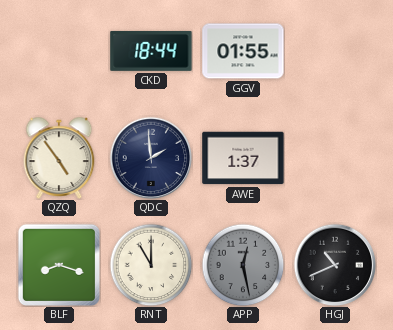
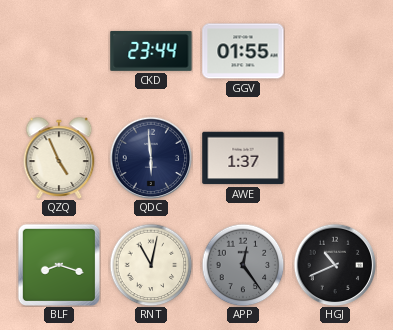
CKD: 18:44 -> 23:44
QZQ: 4:54 -> 4:56
QDC: 1:59 -> 5:59
RNT: 11:00 -> 11:02
APP: 12:28 -> 12:24
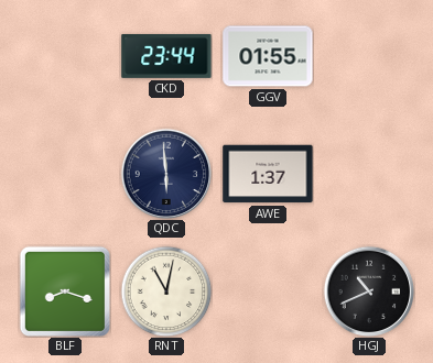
QZQ: 4:56 -> none
APP: 12:24 -> none
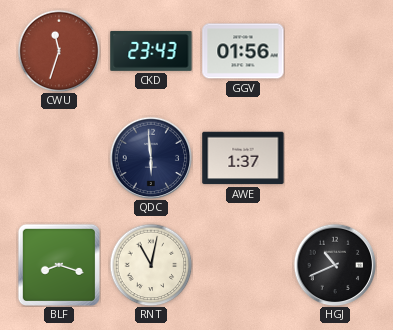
CWU: none -> 11:33
CKD: 23:44 -> 23:43
GGV: 01:55 -> 01:56
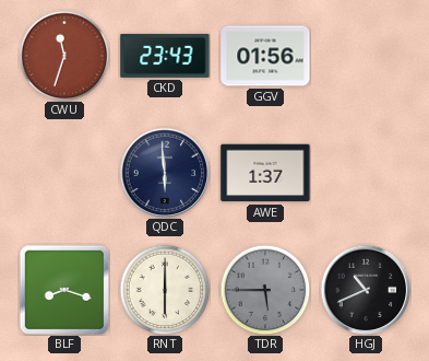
RNT: 11:02 -> 6:00
TDR: none -> 5:45
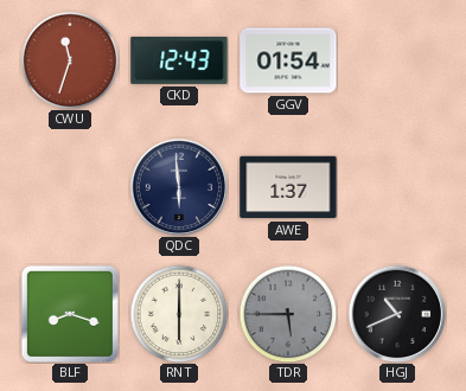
CKD: 23:43 -> 12:43
GGV: 01:56 -> 01:54
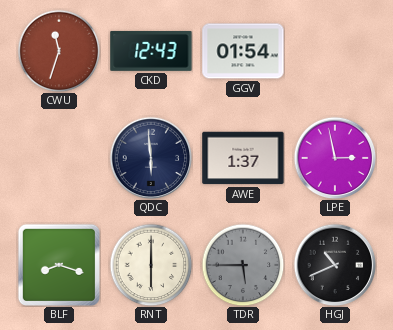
LPE: none -> 2:58
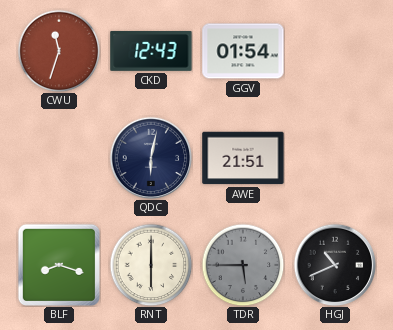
QDC: 5:59 -> 6:02
AWE: 1:37 -> 21:51
LPE: 2:58 -> none
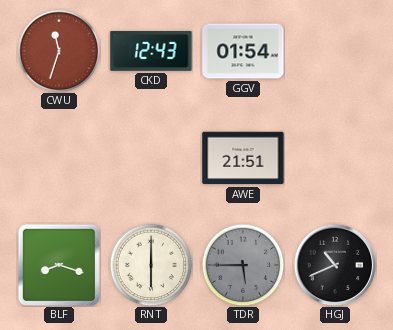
QDC: 6:02 -> none
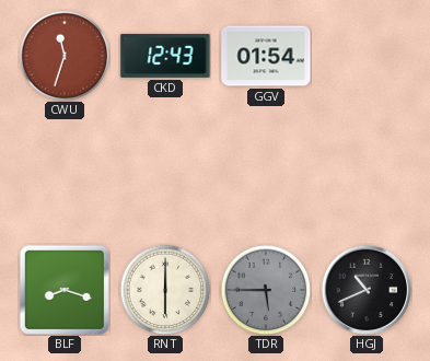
AWE: 21:51 -> none
